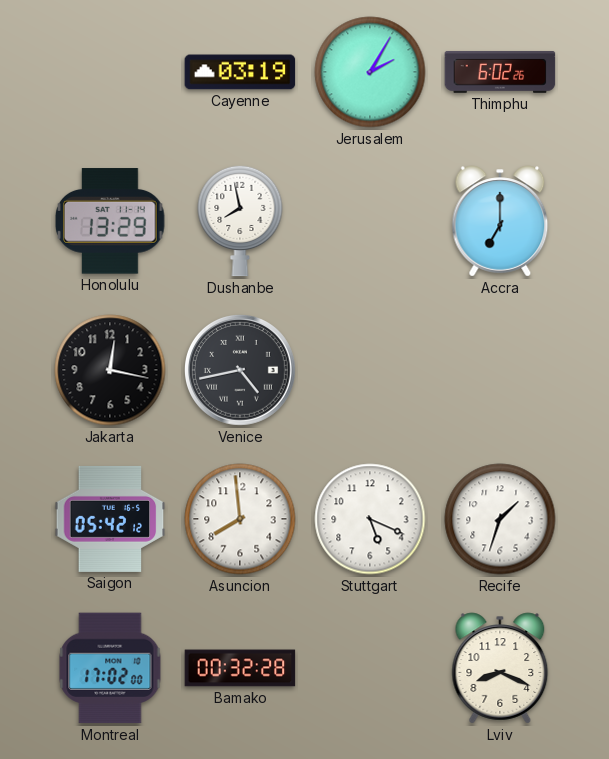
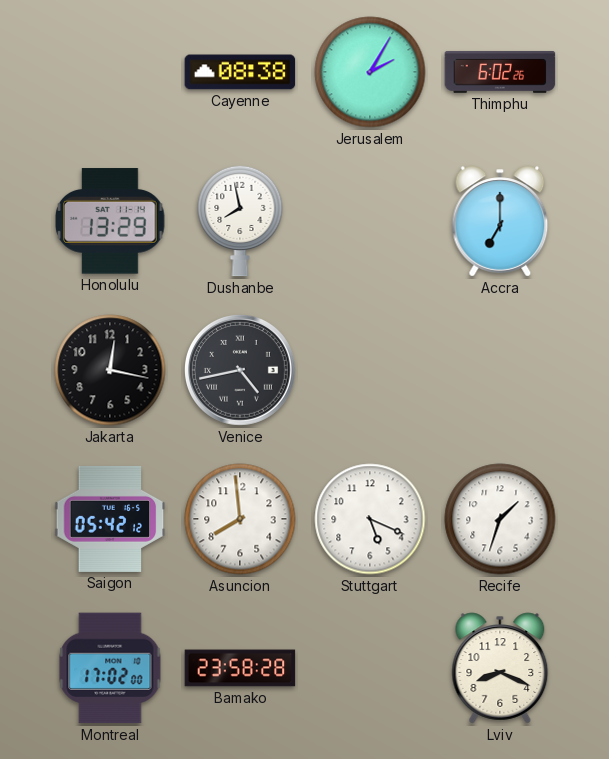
Cayenne: 03:19 -> 08:38
Bamako: 00:32 -> 23:58
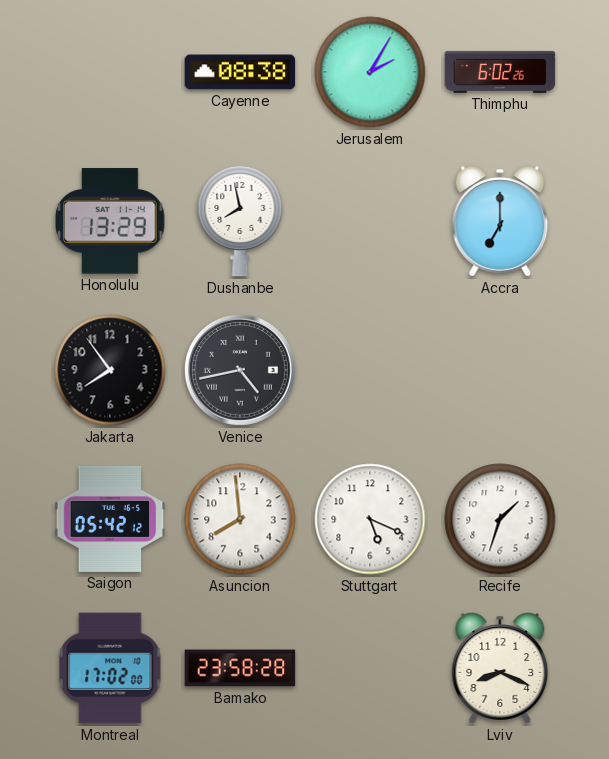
Jakarta: 12:17 -> 7:54
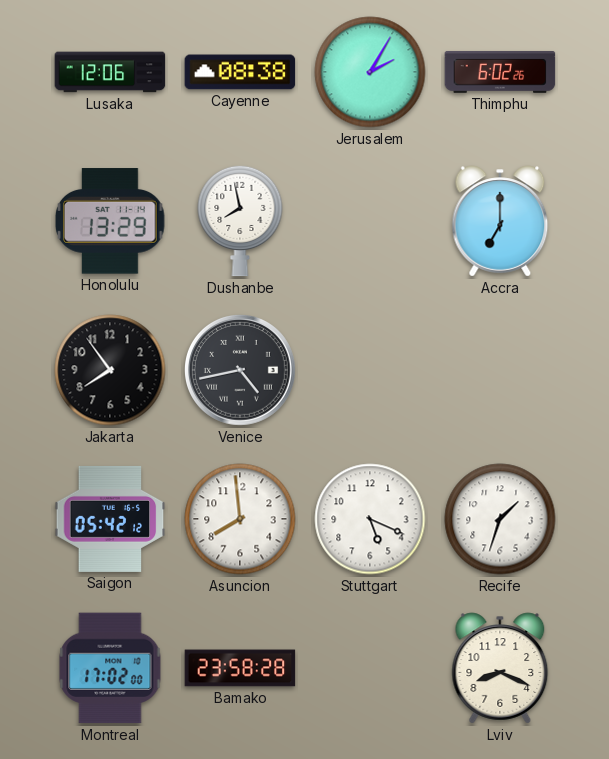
Lusaka: none -> 12:06
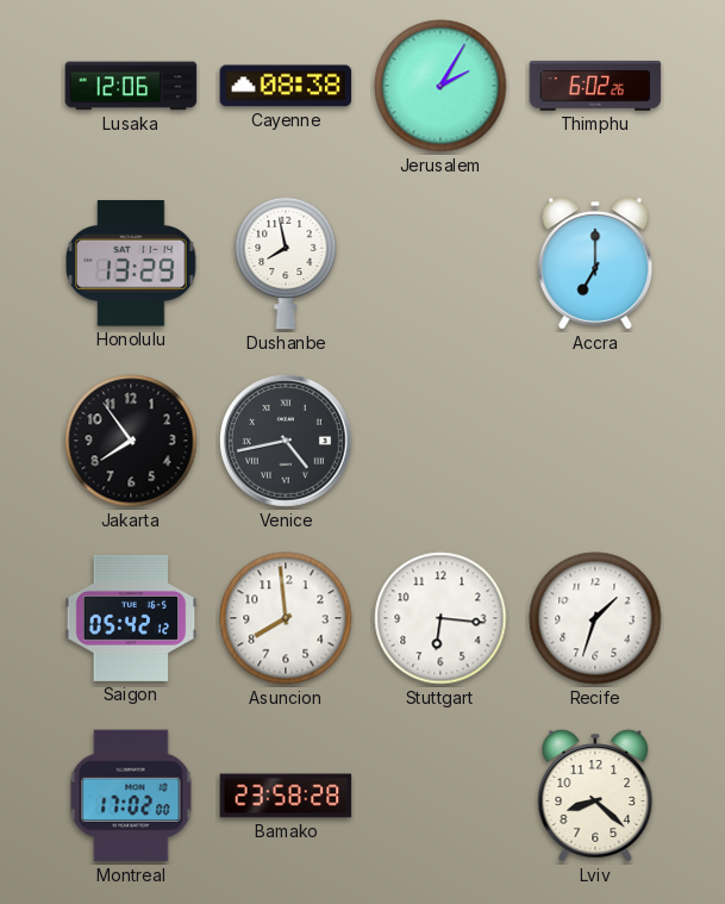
Stuttgart: 5:19 -> 6:16
Lviv: 8:19 -> 8:22
